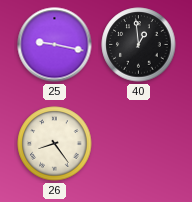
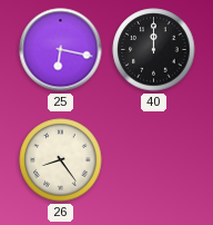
25: 9:17 -> 6:17
40: 12:59 -> 12:00
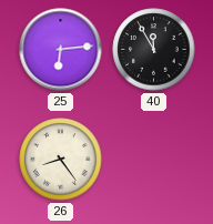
25: 6:17 -> 6:14
40: 12:00 -> 11:55
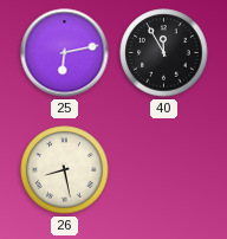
25: 6:14 -> 6:13
26: 8:24 -> 8:28
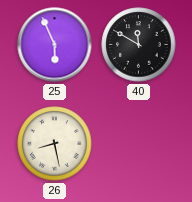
25: 6:13 -> 5:56
40: 11:55 -> 11:50
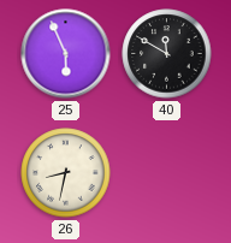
26: 8:28 -> 8:32
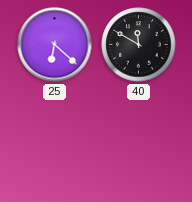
25: 5:56 -> 6:22
26: 8:32 -> none
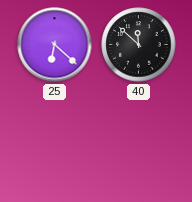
40: 11:50 -> 11:52
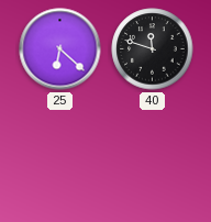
40: 11:52 -> 11:48
